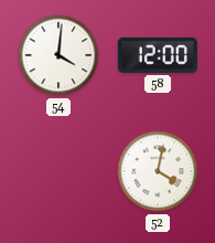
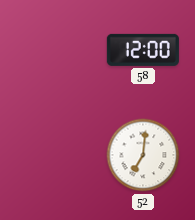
54: 4:01 -> none
52: 4:02 -> 7:01
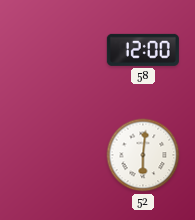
52: 7:01 -> 6:01
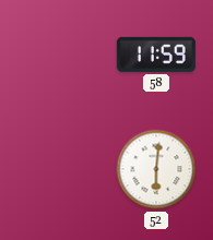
58: 12:00 -> 11:59
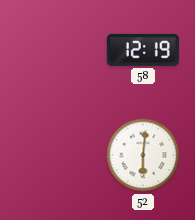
58: 11:59 -> 12:19
